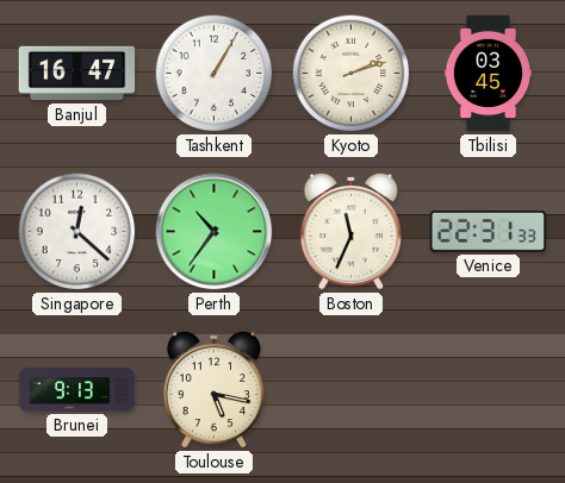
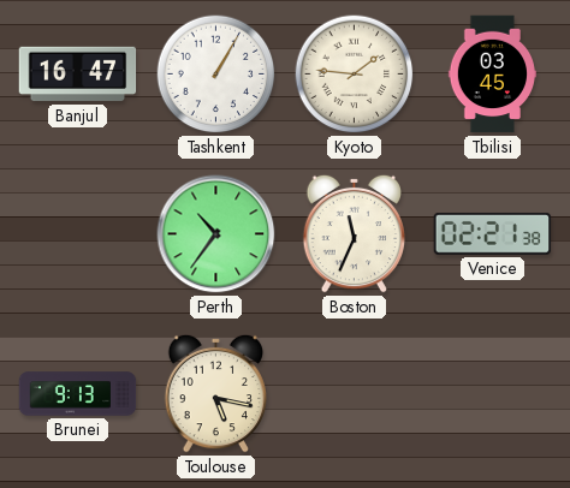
Kyoto: 2:12 -> 1:46
Singapore: 12:22 -> none
Venice: 22:31 -> 02:21
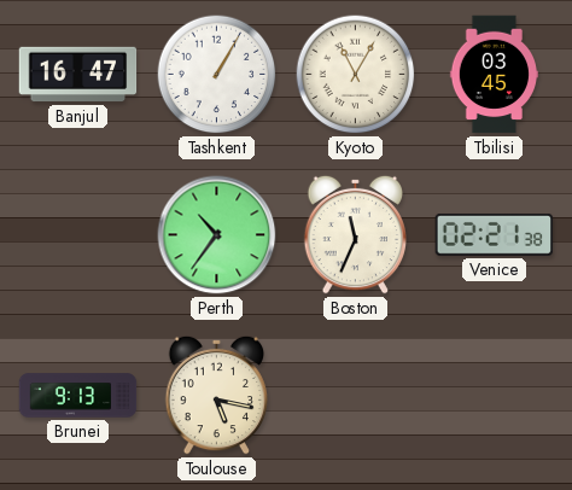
Kyoto: 1:46 -> 11:05
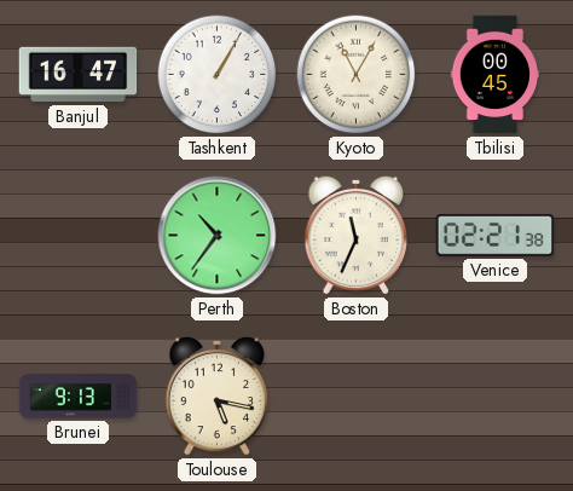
Tbilisi: 03:45 -> 00:45
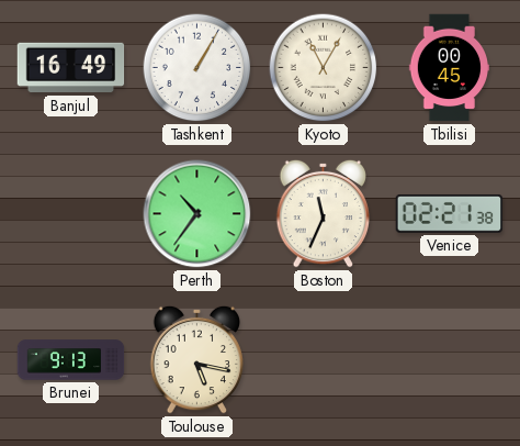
Banjul: 16:47 -> 16:49
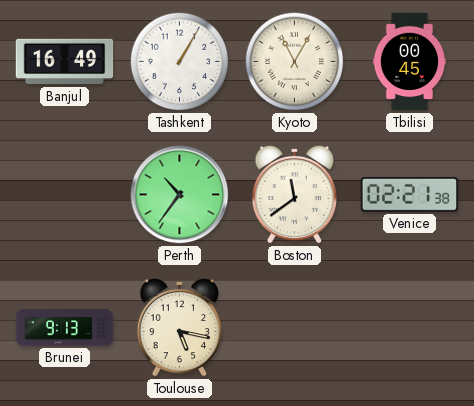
Boston: 11:34 -> 11:39
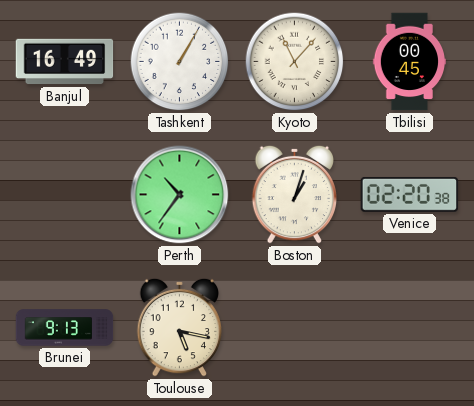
Kyoto: 11:05 -> 11:07
Boston: 11:39 -> 1:03
Venice: 02:21 -> 02:20
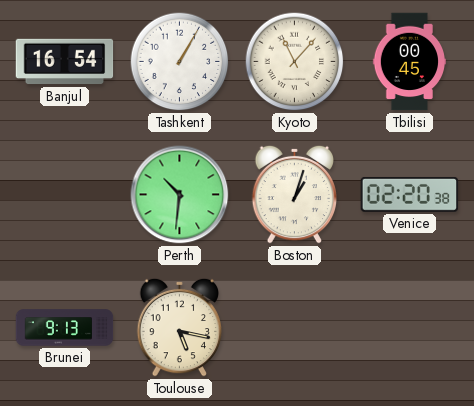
Banjul: 16:49 -> 16:54
Perth: 10:36 -> 10:31
